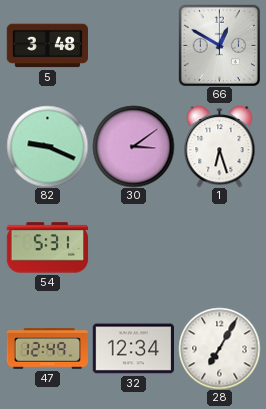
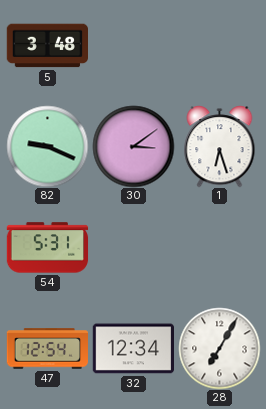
66: 12:50 -> none
47: 12:49 -> 12:54
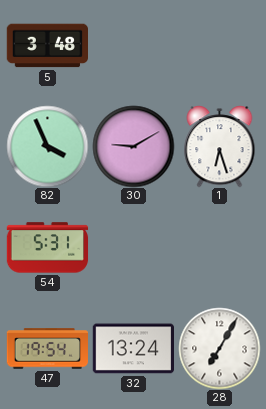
82: 9:19 -> 3:56
30: 3:09 -> 9:10
47: 12:54 -> 19:54
32: 12:34 -> 13:24
